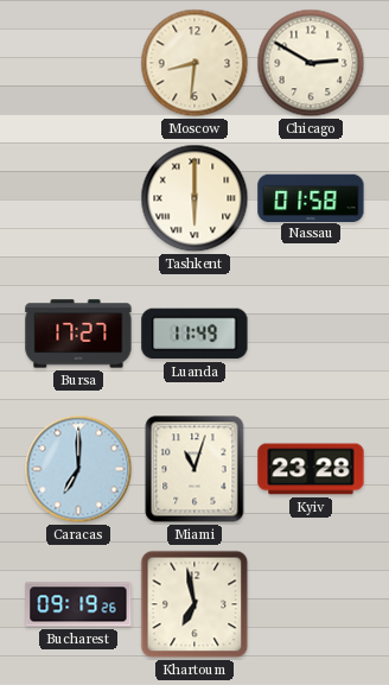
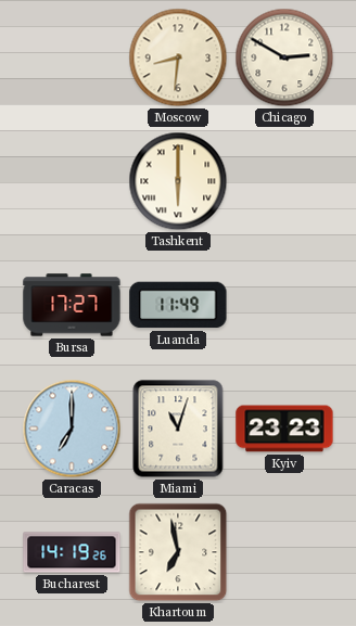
Nassau: 01:58 -> none
Kyiv: 23:28 -> 23:23
Bucharest: 09:19 -> 14:19
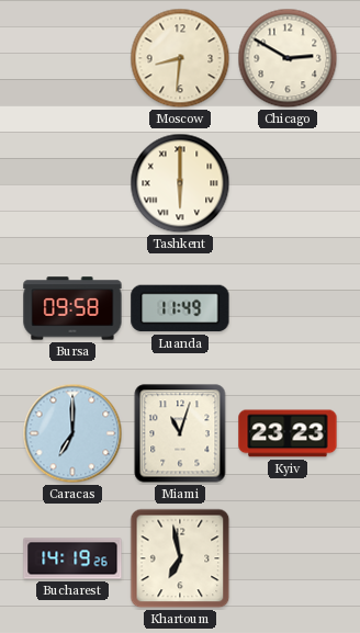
Bursa: 17:27 -> 09:58
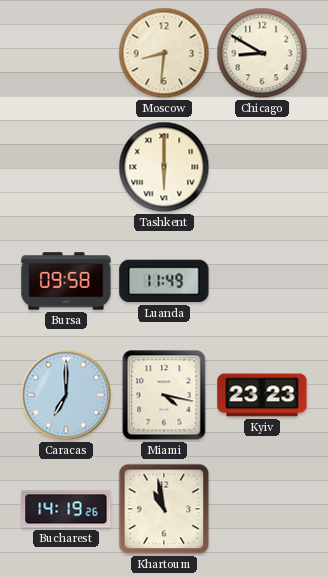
Chicago: 2:50 -> 8:50
Miami: 11:03 -> 4:17
Khartoum: 6:58 -> 10:58
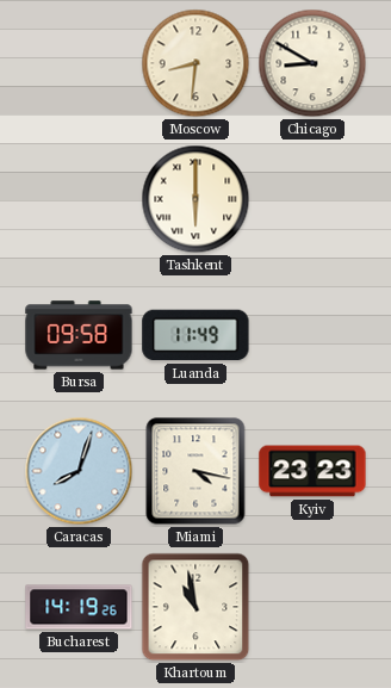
Caracas: 7:00 -> 8:03
